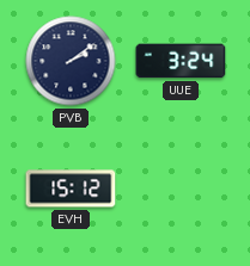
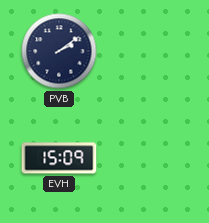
UUE: 3:24 -> none
EVH: 15:12 -> 15:09
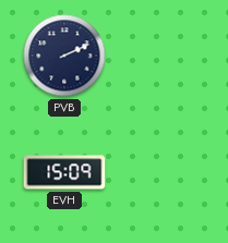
PVB: 2:09 -> 2:11
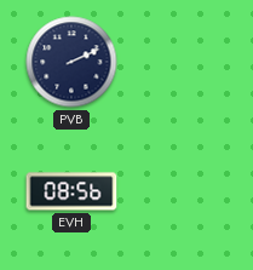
EVH: 15:09 -> 08:56
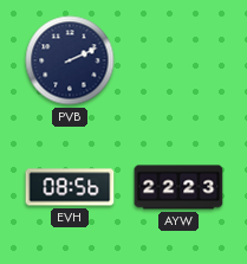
AYW: none -> 22:23
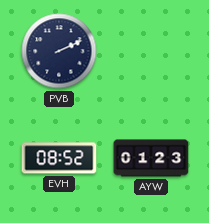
EVH: 08:56 -> 08:52
AYW: 22:23 -> 01:23
